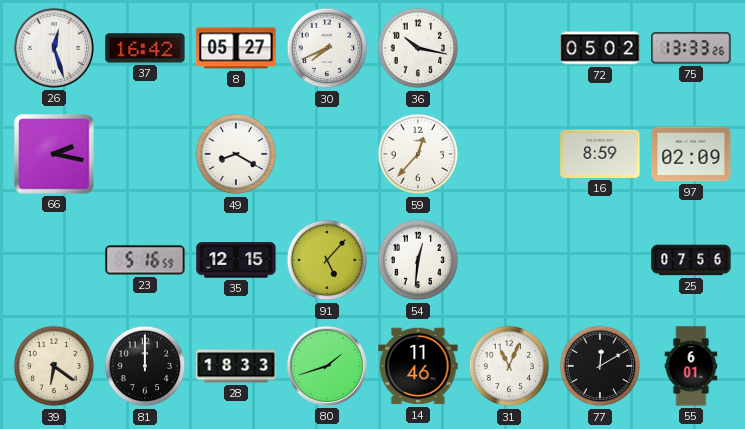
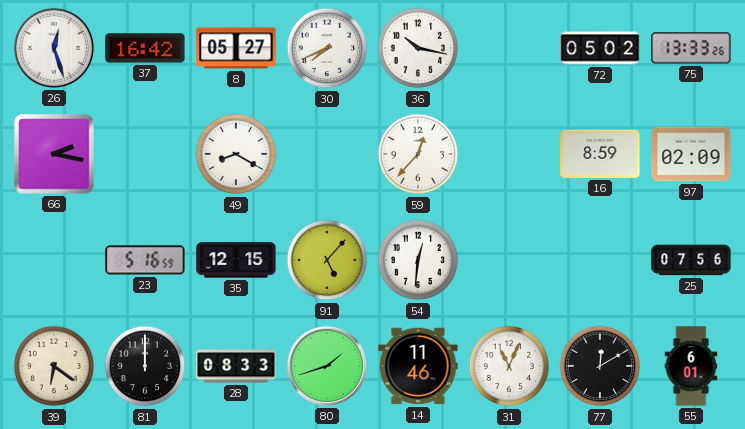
28: 18:33 -> 08:33
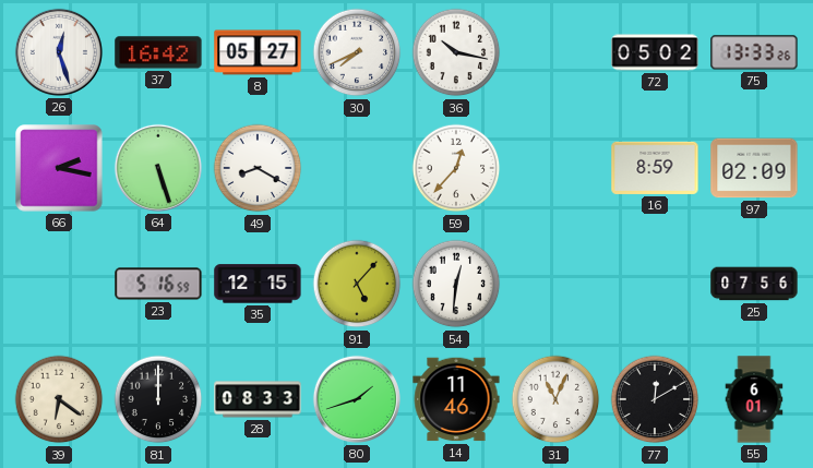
64: none -> 5:27
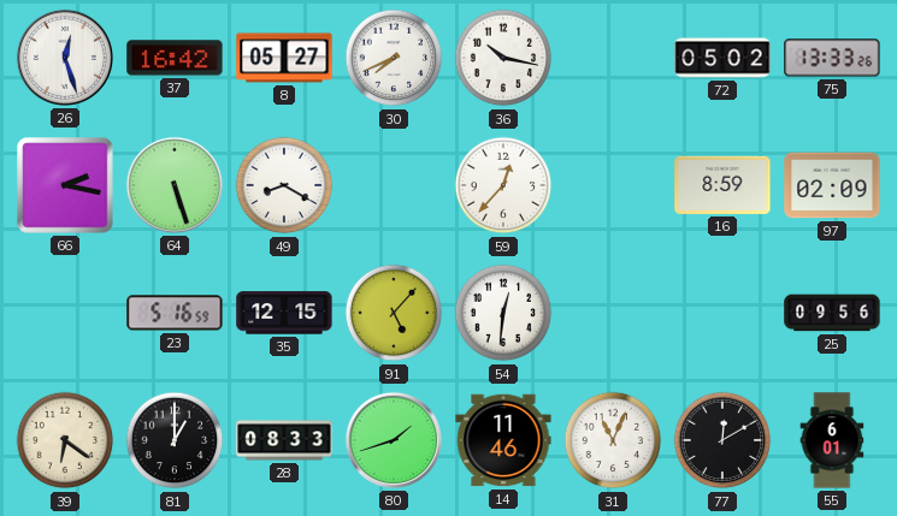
25: 07:56 -> 09:56
81: 12:00 -> 1:00
